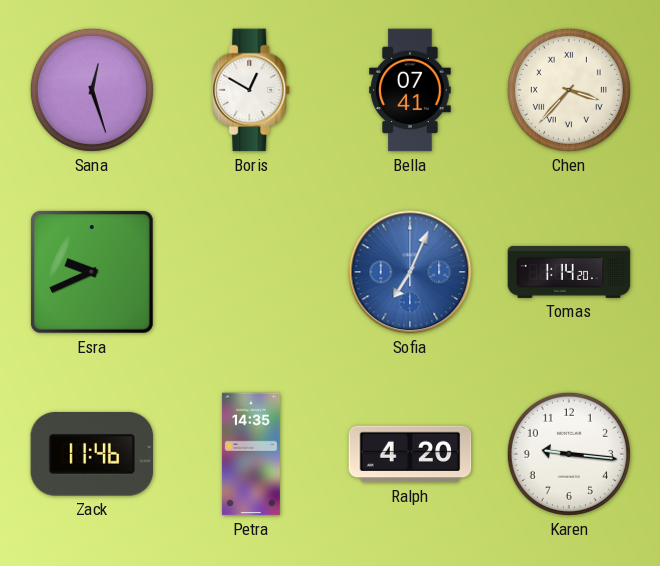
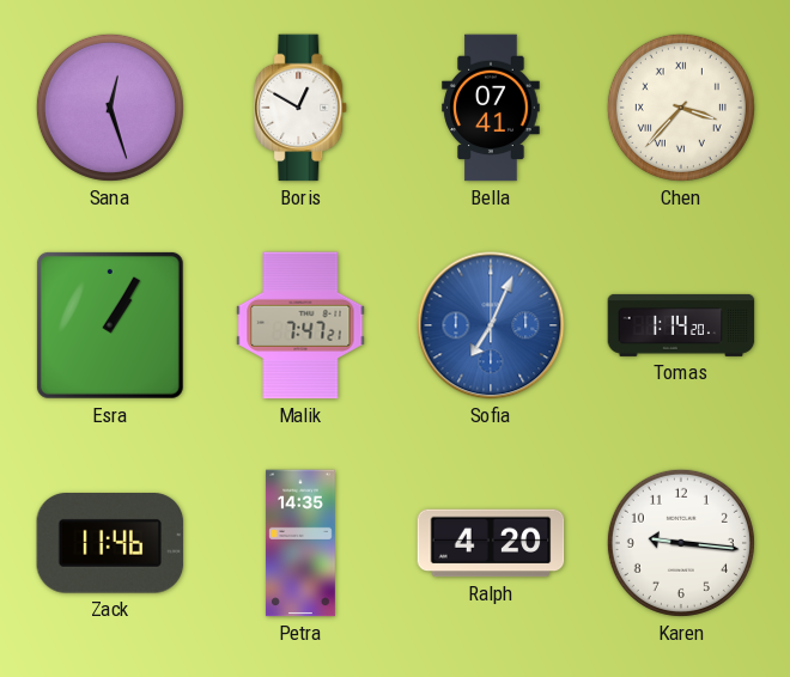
Esra: 9:41 -> 1:05
Malik: none -> 7:47
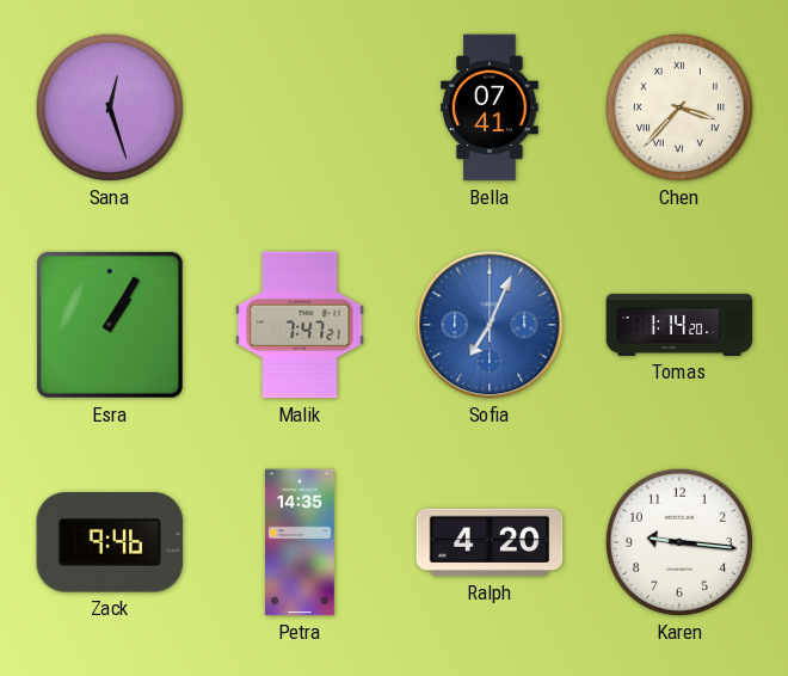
Boris: 12:50 -> none
Zack: 11:46 -> 9:46
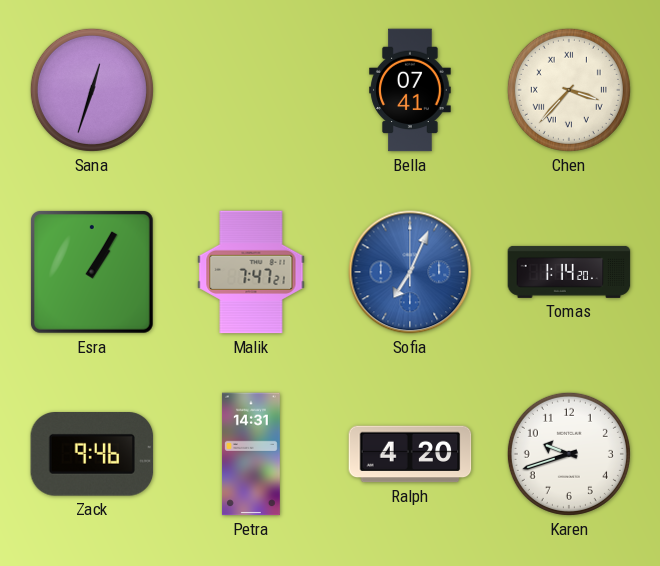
Sana: 12:27 -> 12:33
Petra: 14:35 -> 14:31
Karen: 9:16 -> 9:42
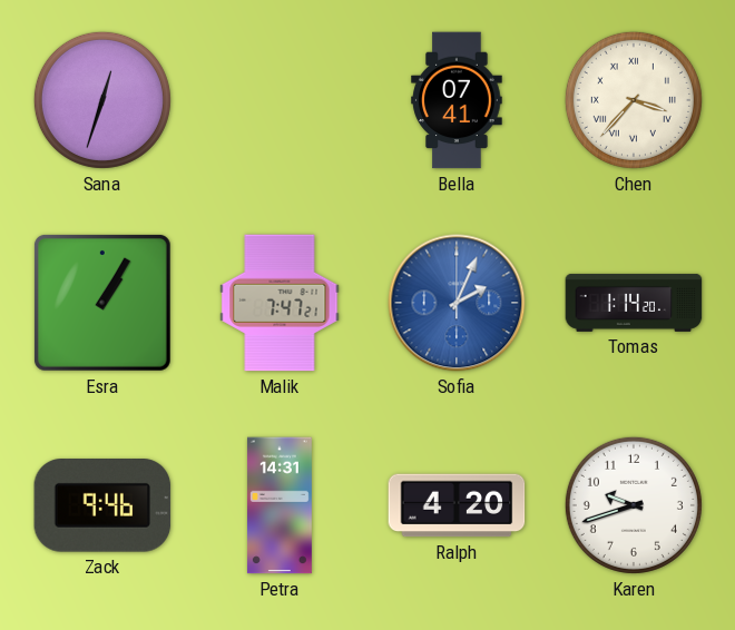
Sofia: 7:04 -> 2:04
